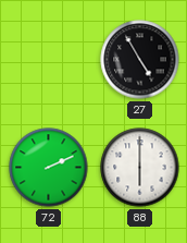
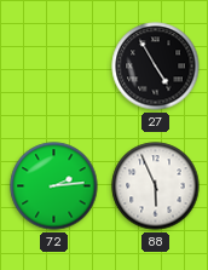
72: 2:11 -> 2:14
88: 6:00 -> 5:56
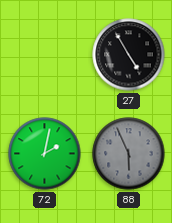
72: 2:14 -> 2:02
88 dial: white -> grey
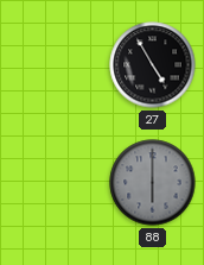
72: 2:02 -> none
88: 5:56 -> 6:00
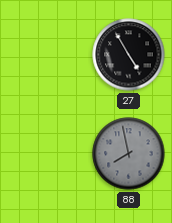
88: 6:00 -> 7:58
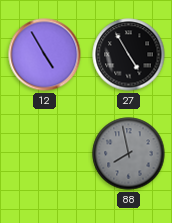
12: none -> 4:55
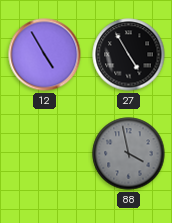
88: 7:58 -> 3:58
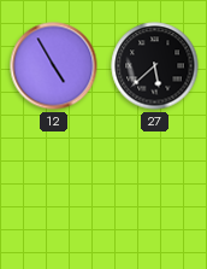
27: 4:55 -> 5:38
88: 3:58 -> none
